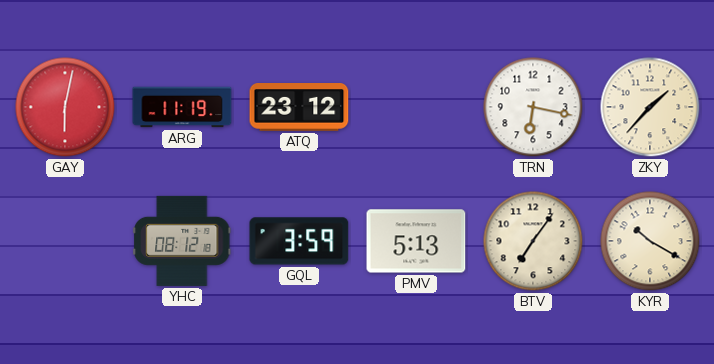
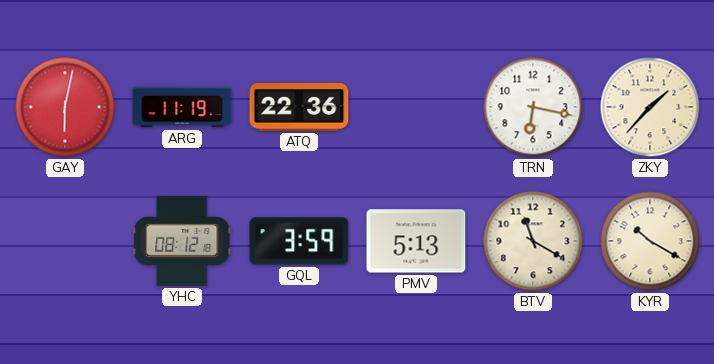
ATQ: 23:12 -> 22:36
BTV: 7:06 -> 11:20
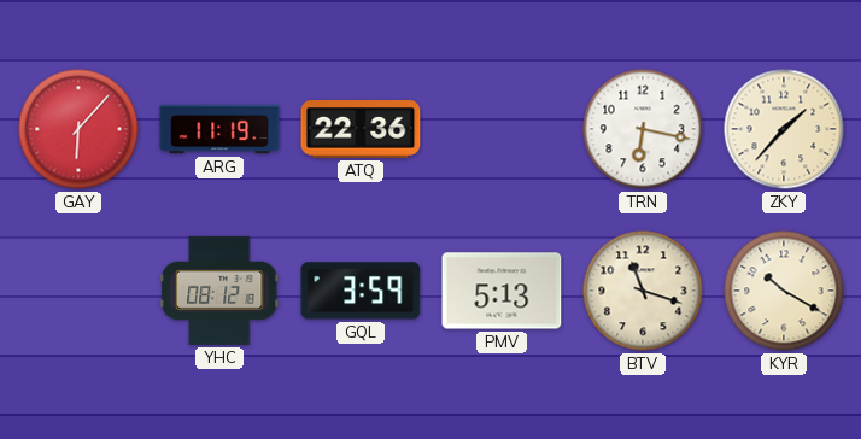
GAY: 6:02 -> 6:07
BTV: 11:20 -> 11:18
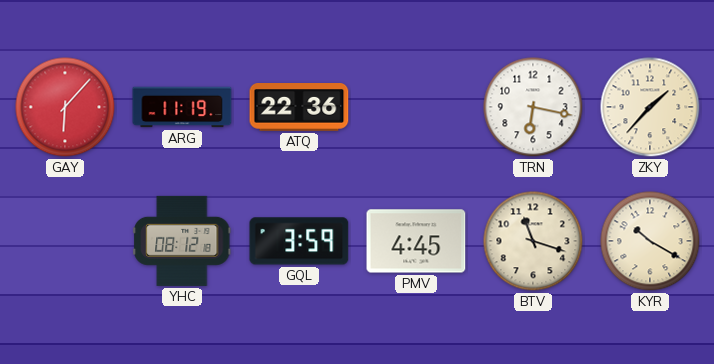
PMV: 5:13 -> 4:45
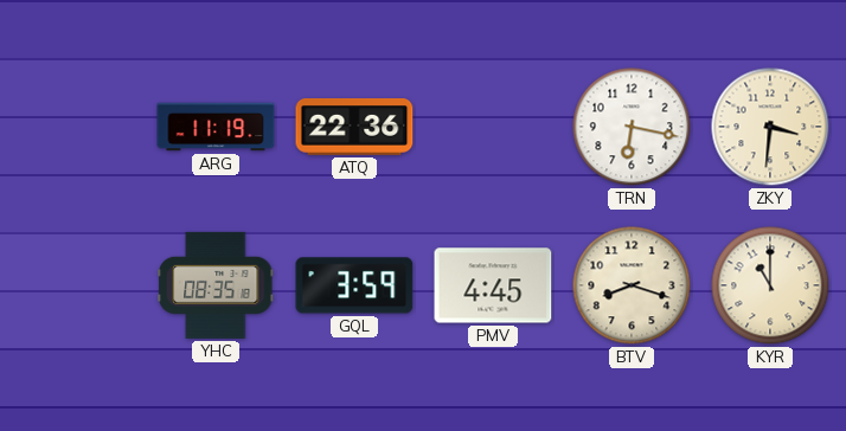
GAY: 6:07 -> none
ZKY: 1:37 -> 3:31
YHC: 08:12 -> 08:35
BTV: 11:18 -> 8:18
KYR: 10:20 -> 11:00
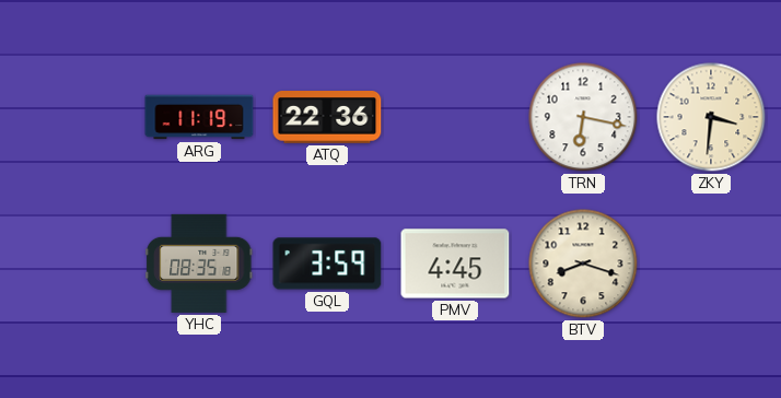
KYR: 11:00 -> none
